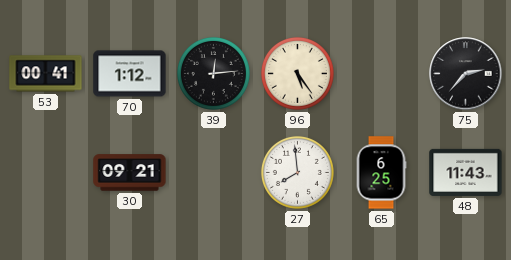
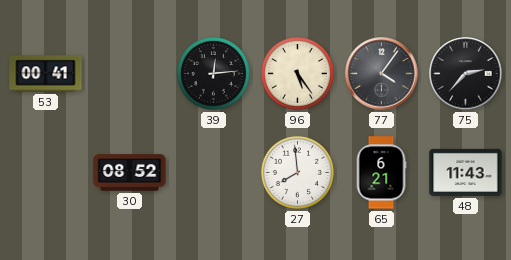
70: 1:12 -> none
77: none -> 4:06
30: 09:21 -> 08:52
65: 6:25 -> 6:21
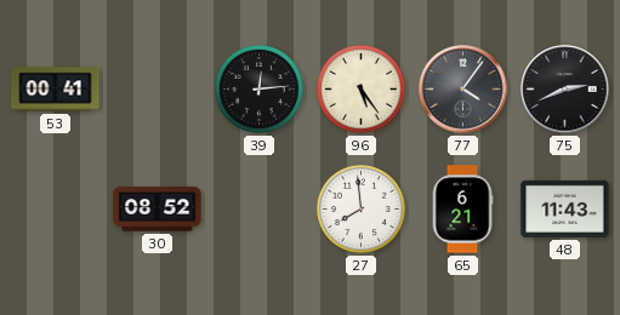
75: 2:37 -> 2:41
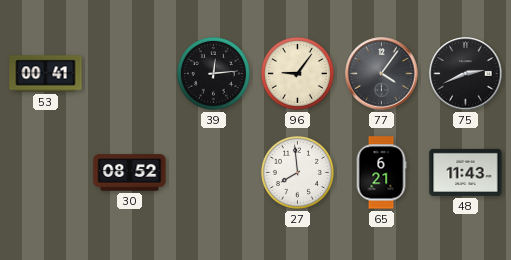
96: 5:24 -> 9:06
